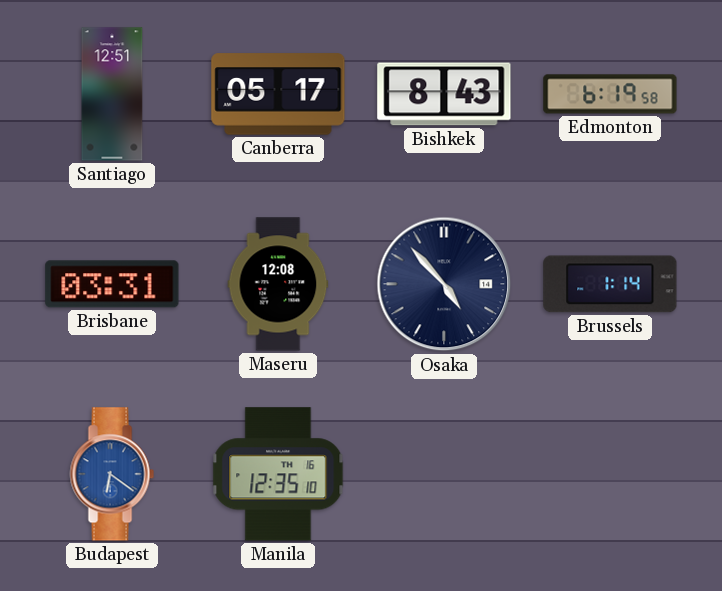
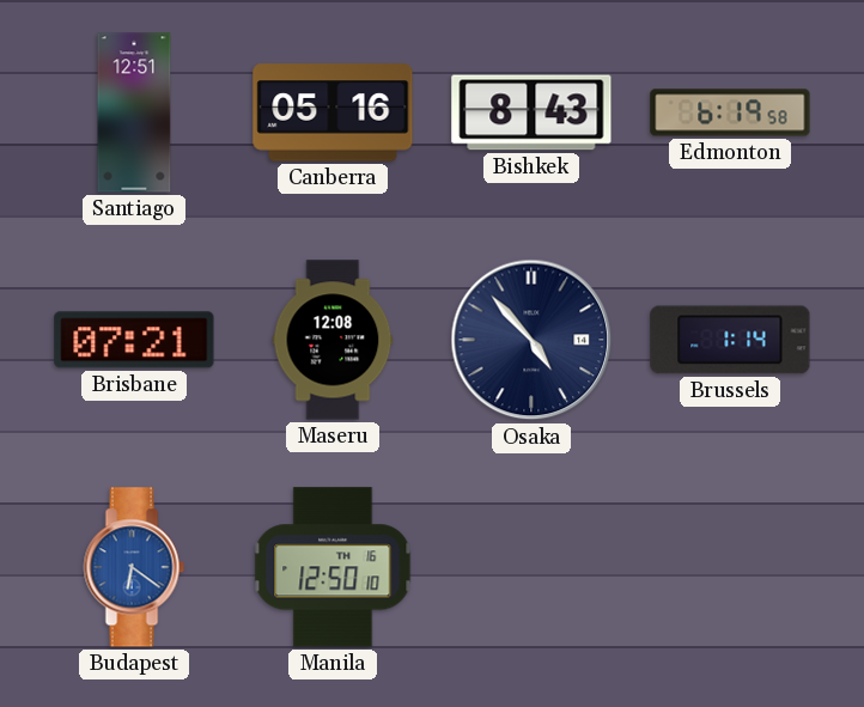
Canberra: 05:17 -> 05:16
Brisbane: 03:31 -> 07:21
Manila: 12:35 -> 12:50
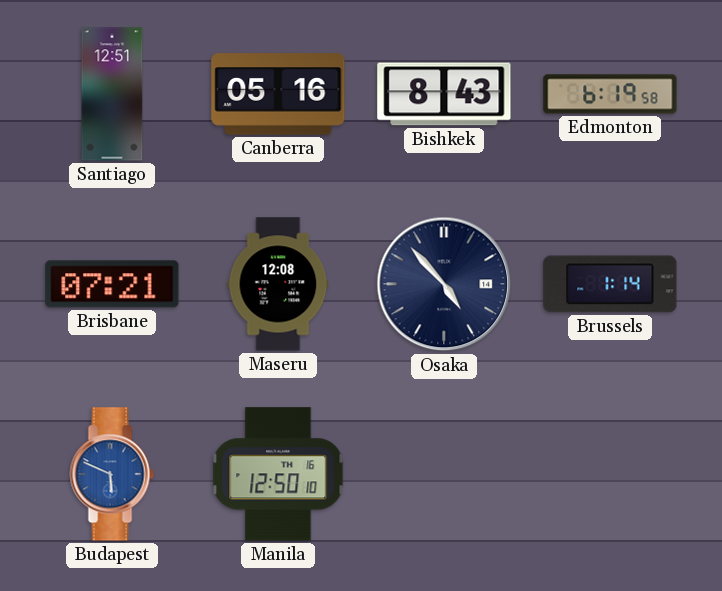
Budapest: 6:21 -> 5:49
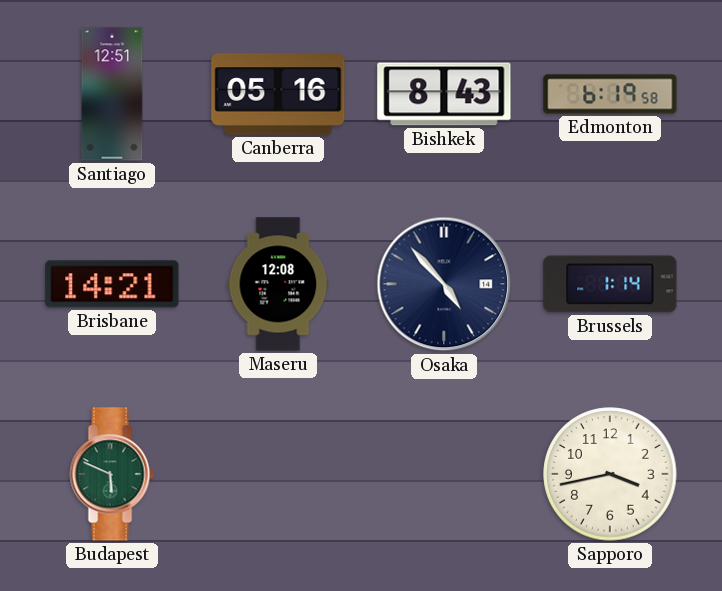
Brisbane: 07:21 -> 14:21
Budapest dial: blue -> green
Manila: 12:50 -> none
Sapporo: none -> 3:43
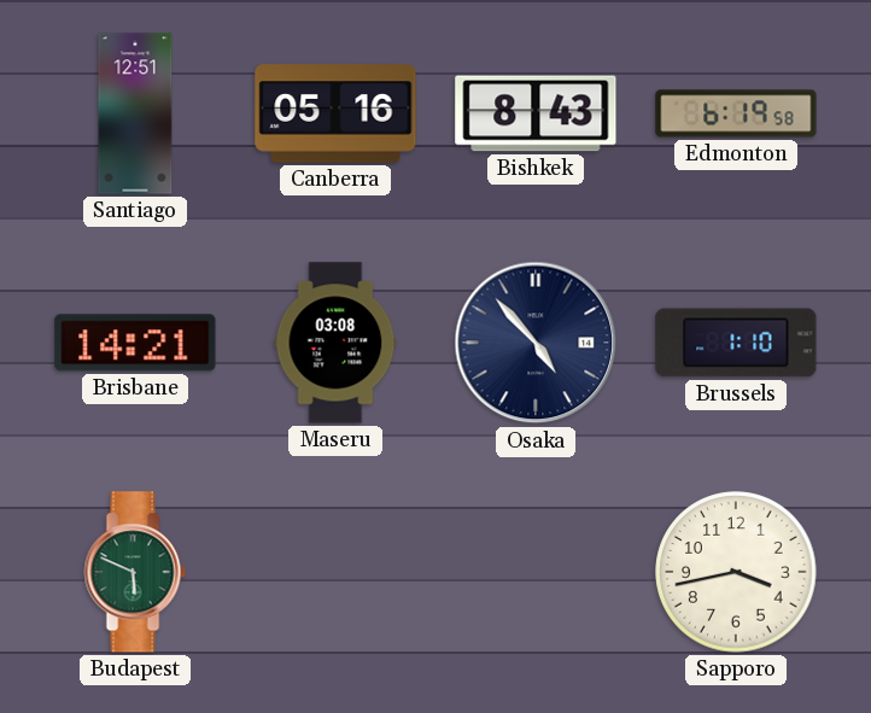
Maseru: 12:08 -> 03:08
Brussels: 1:14 -> 1:10
